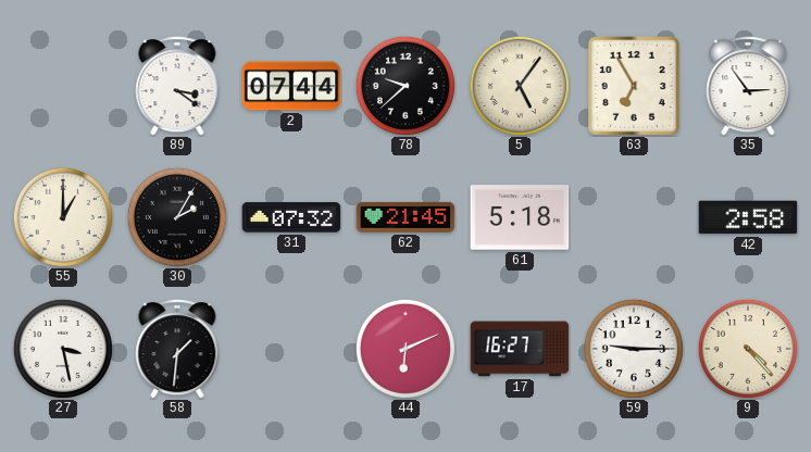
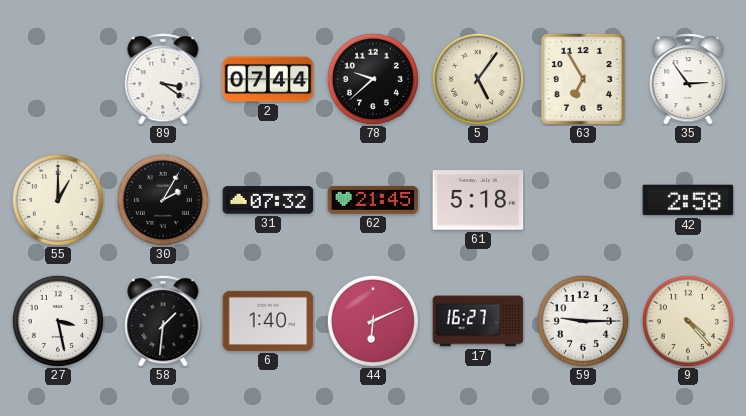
6: none -> 1:40
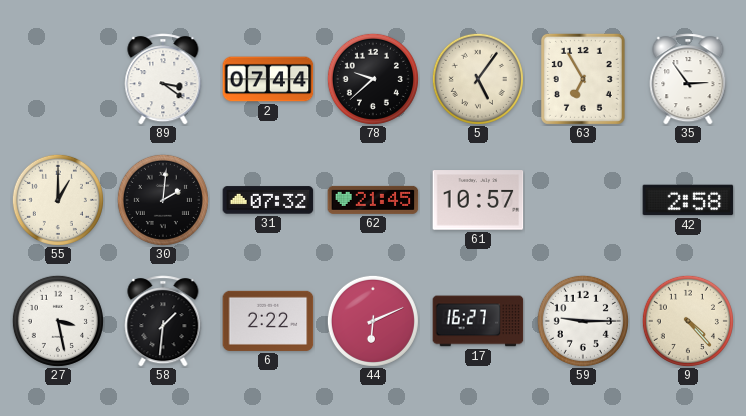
30: 2:05 -> 2:01
61: 5:18 -> 10:57
6: 1:40 -> 2:22
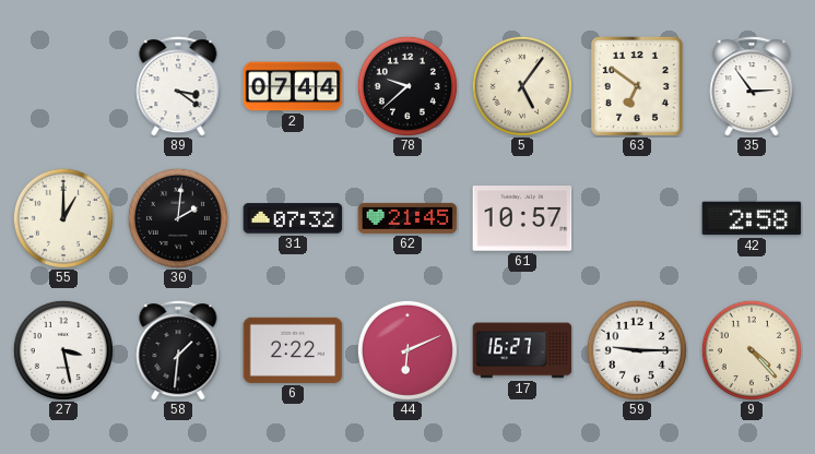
63: 6:55 -> 6:51
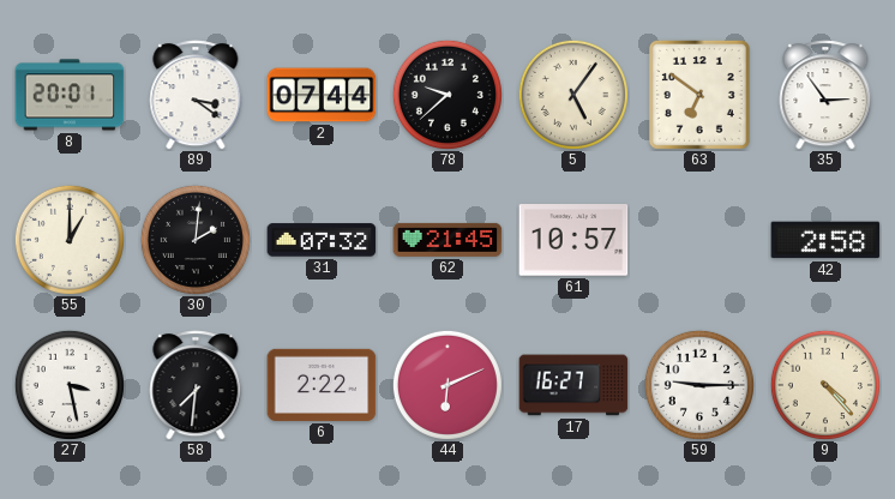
8: none -> 20:01
58: 1:31 -> 7:31
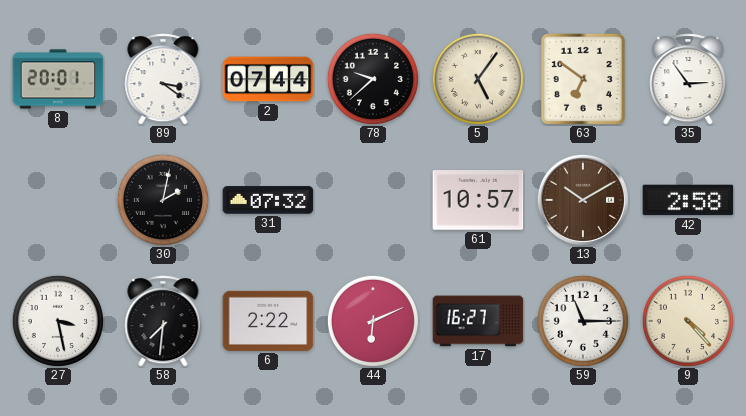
55: 1:00 -> none
30: 2:01 -> 2:02
62: 21:45 -> none
13: none -> 10:10
59: 9:15 -> 11:15
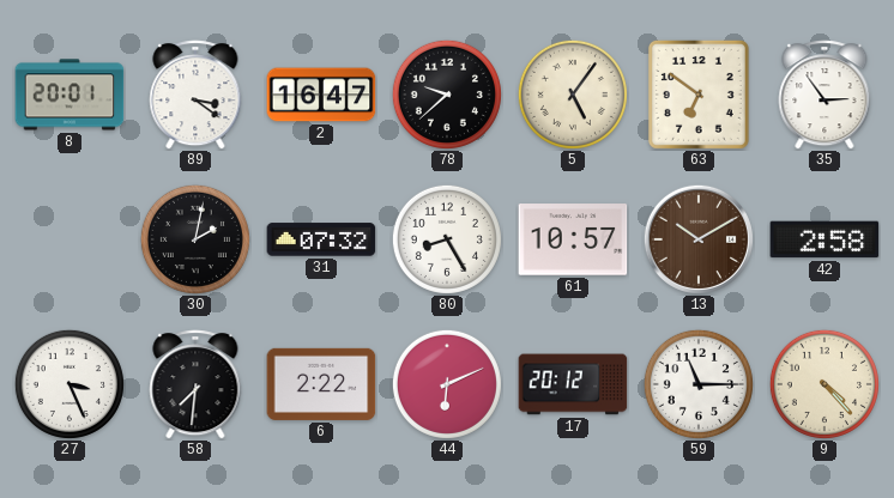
2: 07:44 -> 16:47
80: none -> 8:25
27: 3:28 -> 3:26
17: 16:27 -> 20:12
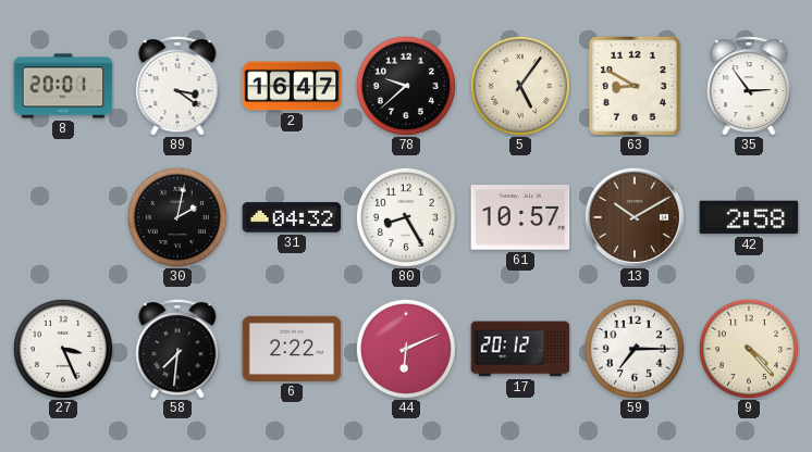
63: 6:51 -> 8:50
31: 07:32 -> 04:32
59: 11:15 -> 7:15
